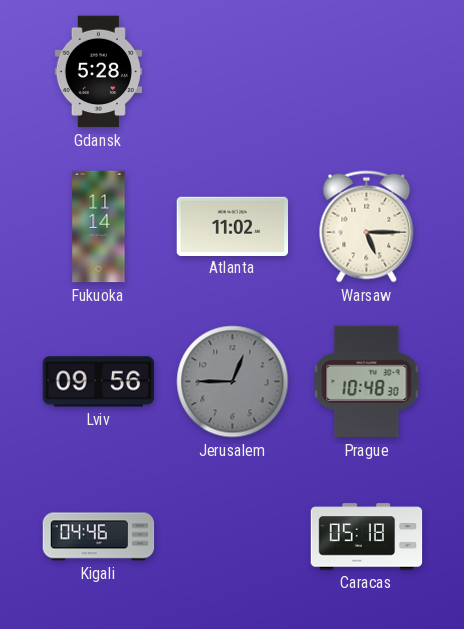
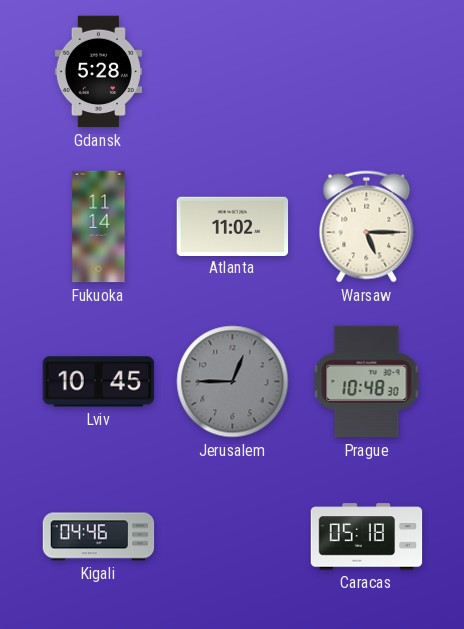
Lviv: 09:56 -> 10:45
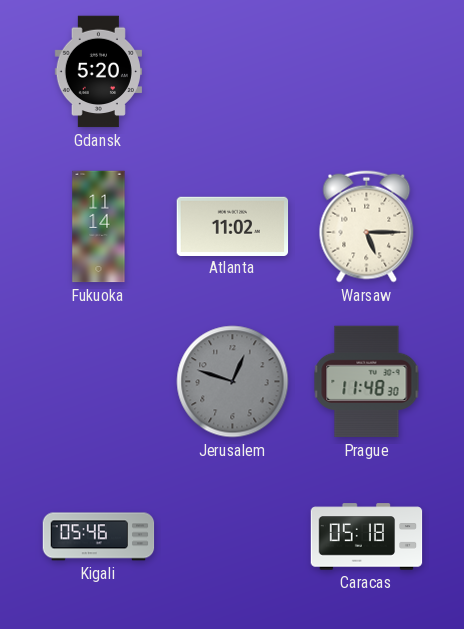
Gdansk: 5:28 -> 5:20
Lviv: 10:45 -> none
Jerusalem: 12:45 -> 12:48
Prague: 10:48 -> 11:48
Kigali: 04:46 -> 05:46
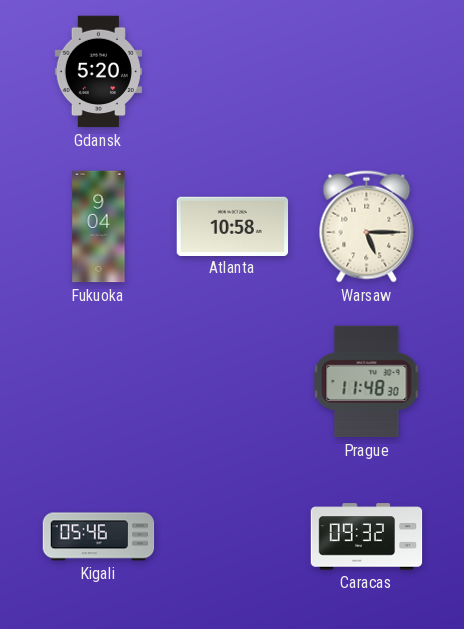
Fukuoka: 11:14 -> 9:04
Atlanta: 11:02 -> 10:58
Jerusalem: 12:48 -> none
Caracas: 05:18 -> 09:32
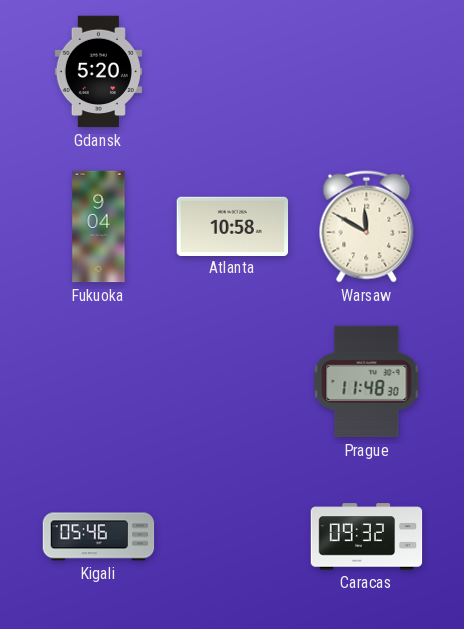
Warsaw: 5:15 -> 11:50
